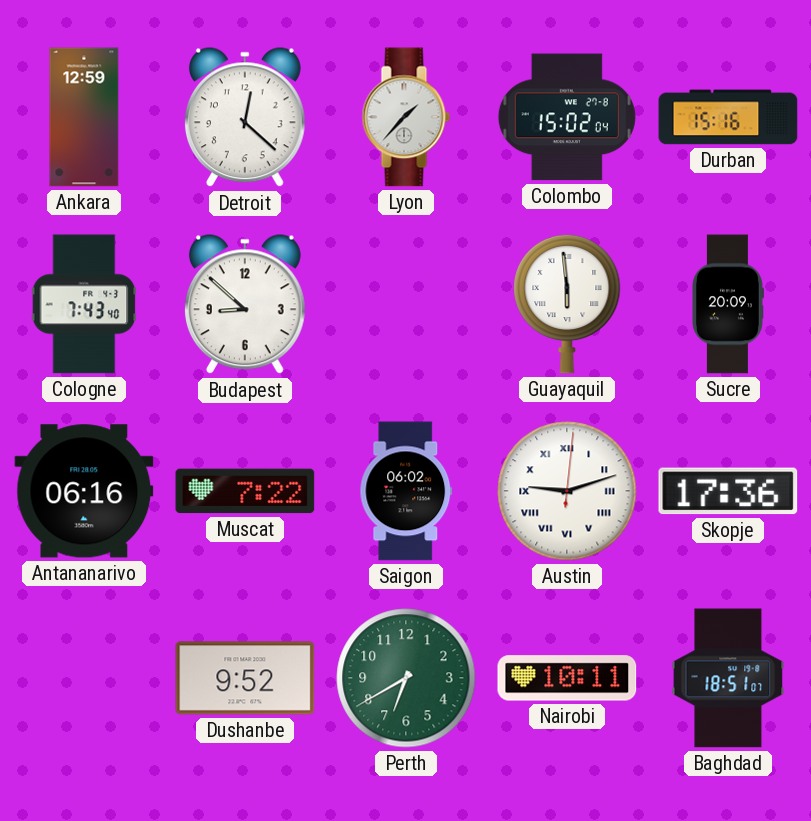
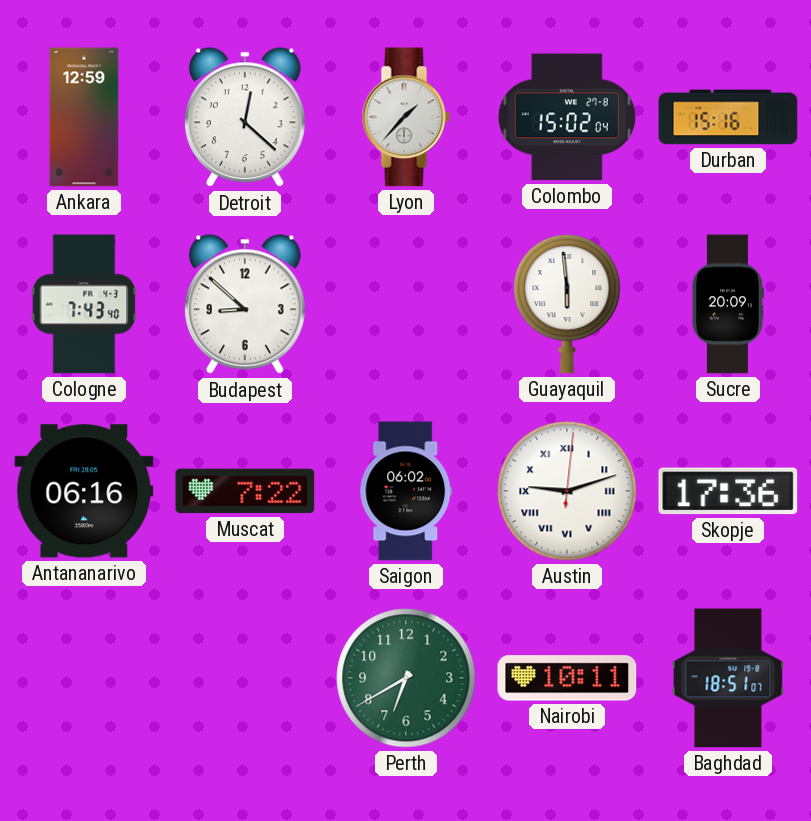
Dushanbe: 9:52 -> none
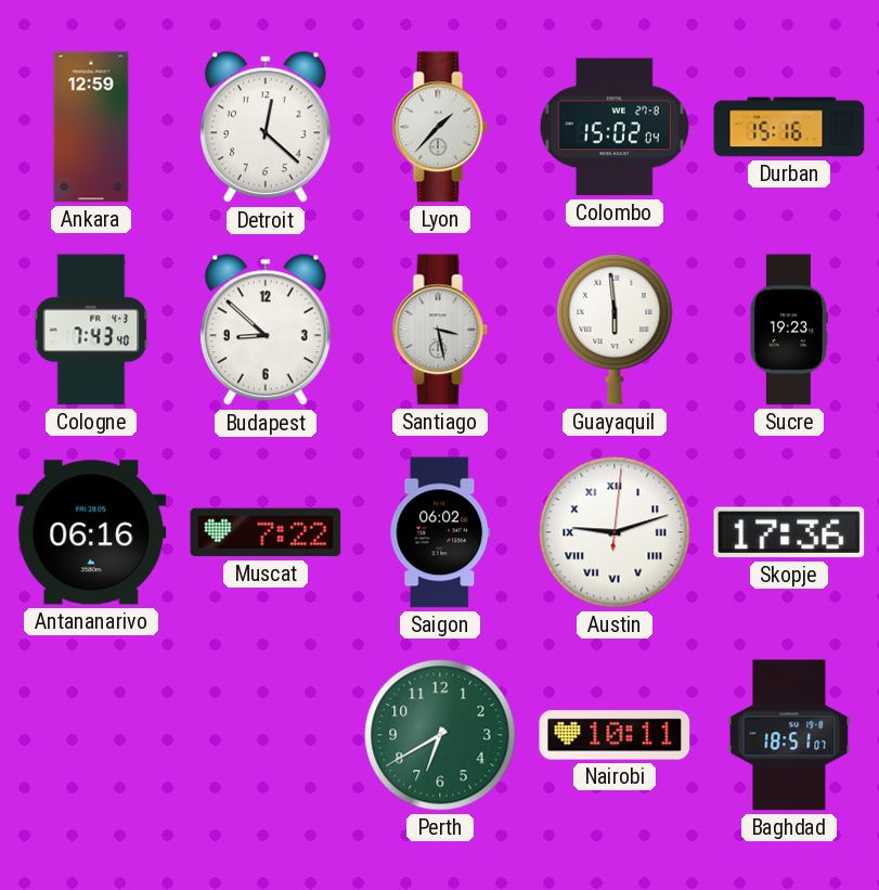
Santiago: none -> 3:28
Sucre: 20:09 -> 19:23
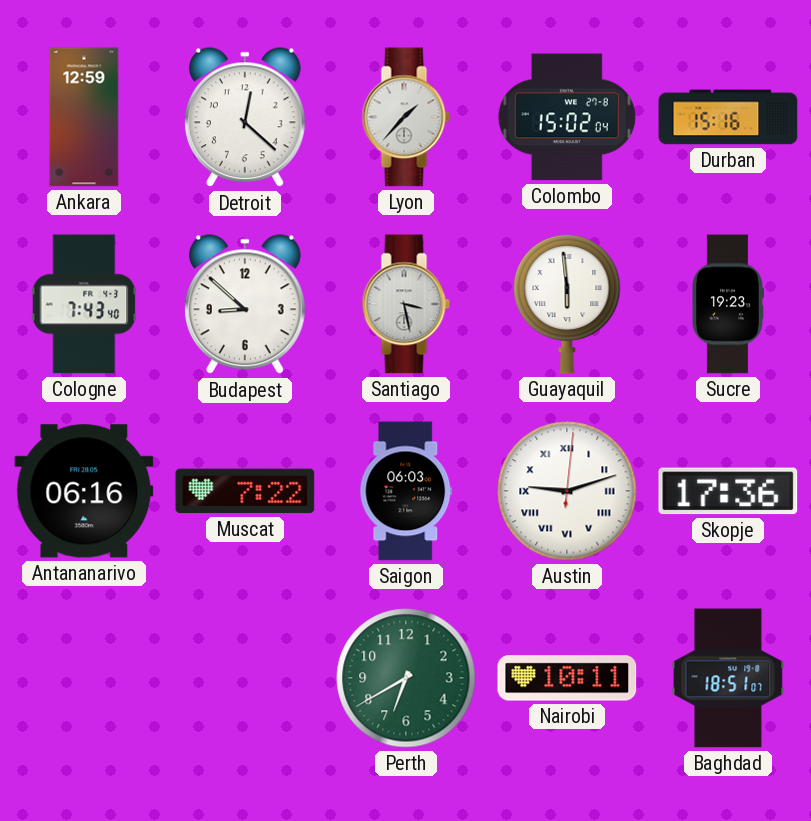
Saigon: 06:02 -> 06:03
